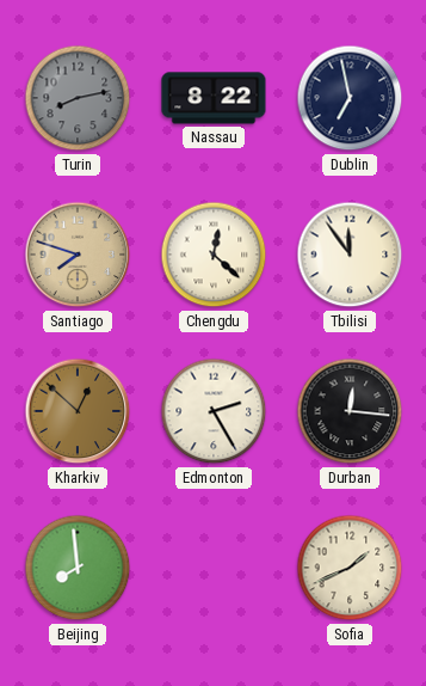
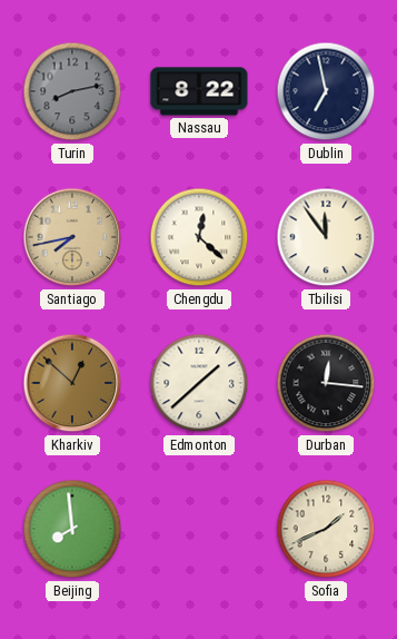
Santiago: 7:48 -> 7:43
Edmonton: 2:25 -> 1:38
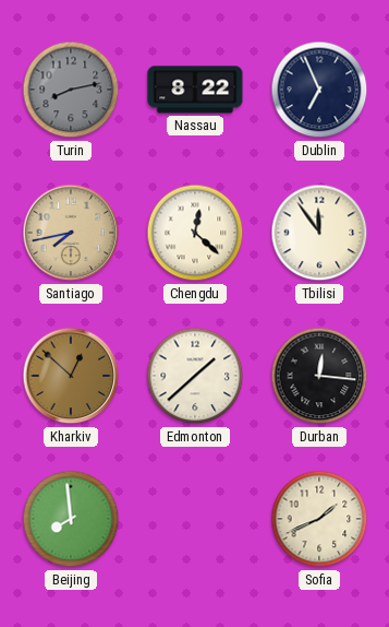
Dublin: 6:58 -> 6:56
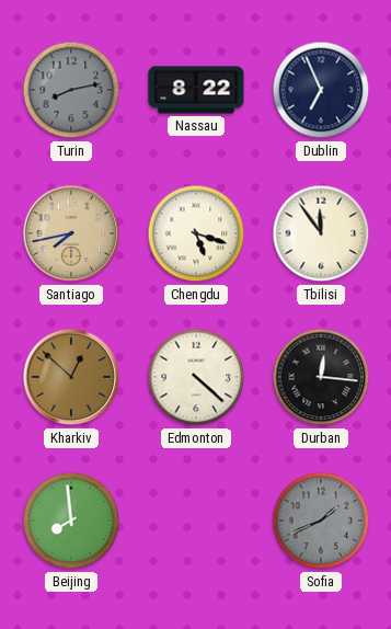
Chengdu: 12:22 -> 5:18
Edmonton: 1:38 -> 4:22
Sofia dial: cream -> grey
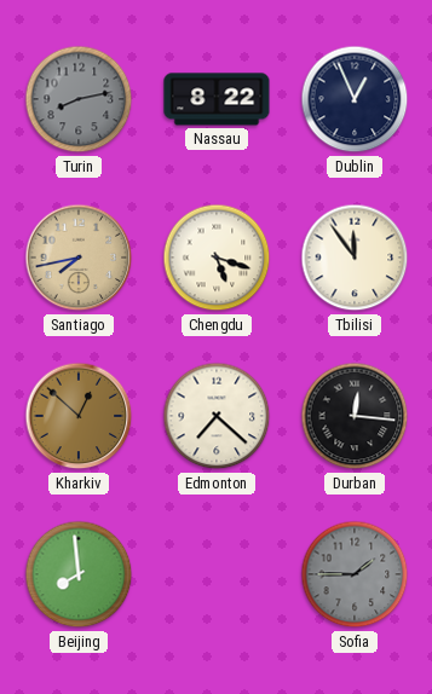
Dublin: 6:56 -> 12:56
Edmonton: 4:22 -> 7:22
Sofia: 1:41 -> 1:45
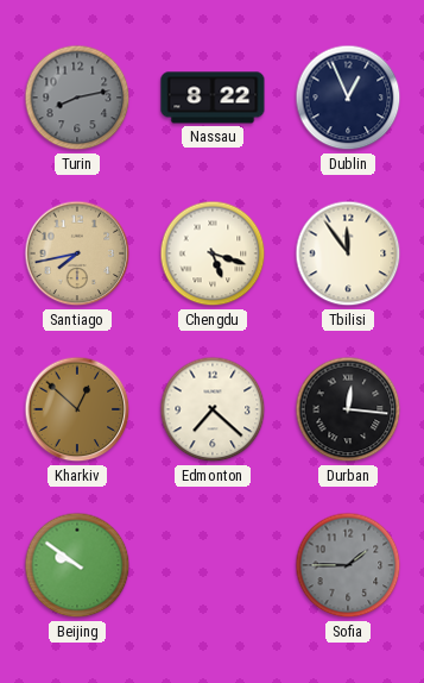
Beijing: 7:59 -> 9:51
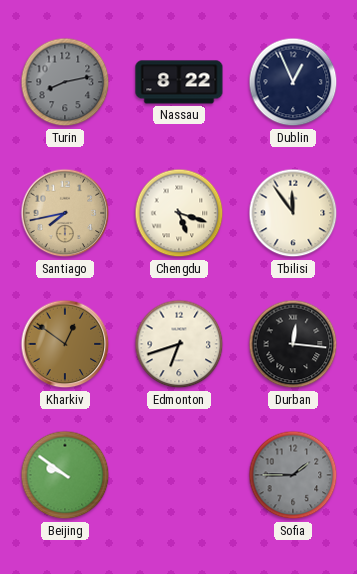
Kharkiv: 12:52 -> 12:51
Edmonton: 7:22 -> 6:42
